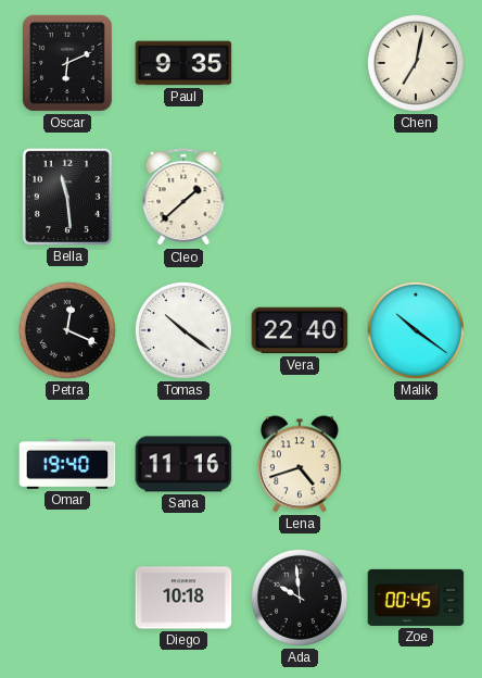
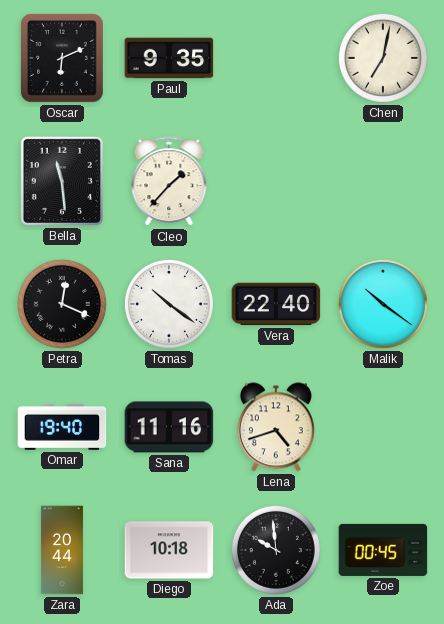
Cleo: 1:38 -> 1:37
Zara: none -> 20:44
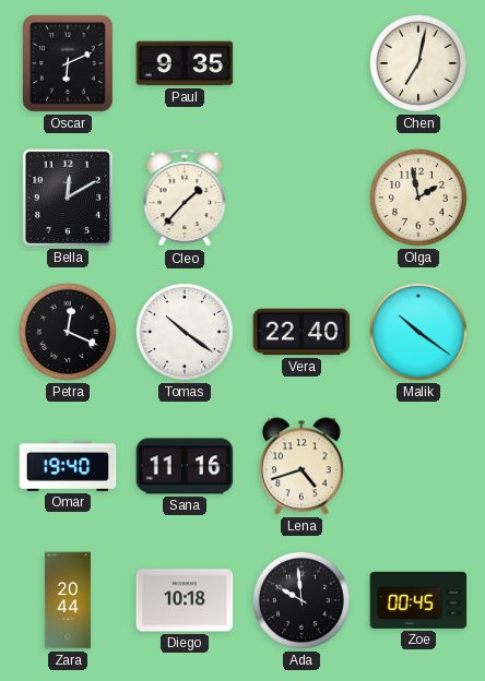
Bella: 11:29 -> 12:10
Olga: none -> 1:58
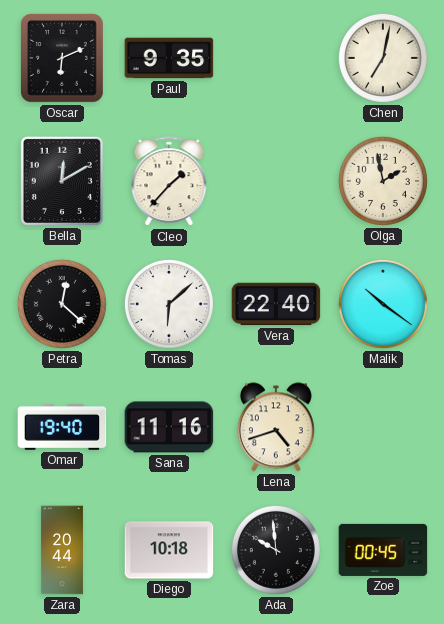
Petra: 12:19 -> 12:22
Tomas: 10:21 -> 6:08
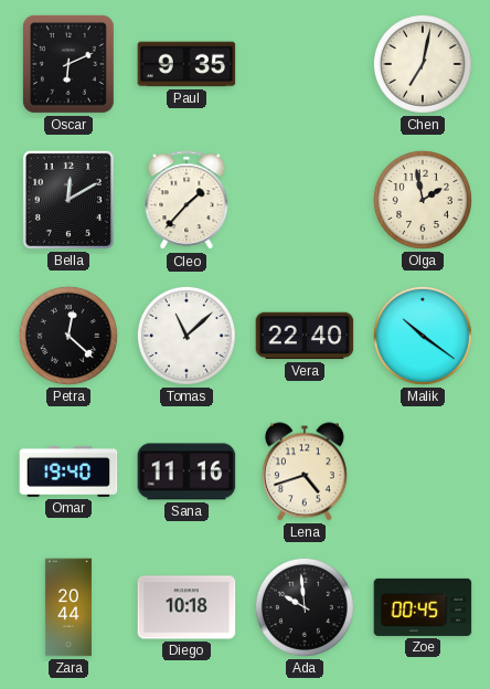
Tomas: 6:08 -> 11:08
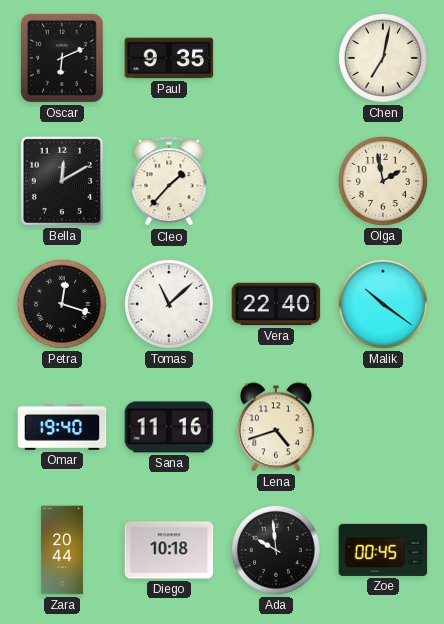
Petra: 12:22 -> 12:18
